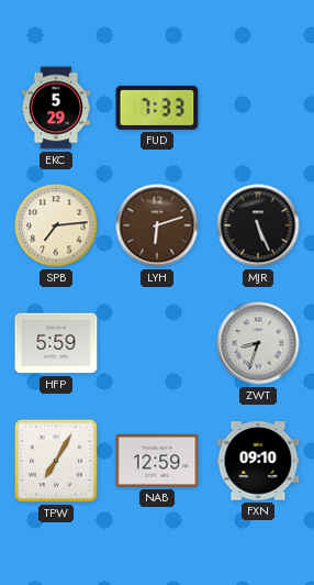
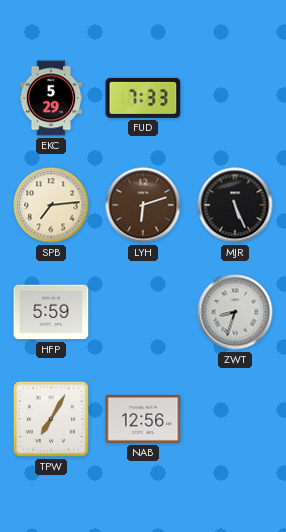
NAB: 12:59 -> 12:56
FXN: 09:10 -> none
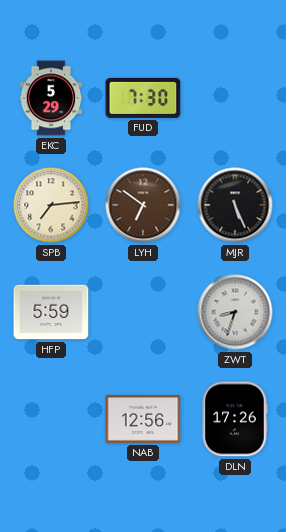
FUD: 7:33 -> 7:30
LYH: 6:12 -> 6:51
TPW: 7:05 -> none
DLN: none -> 17:26
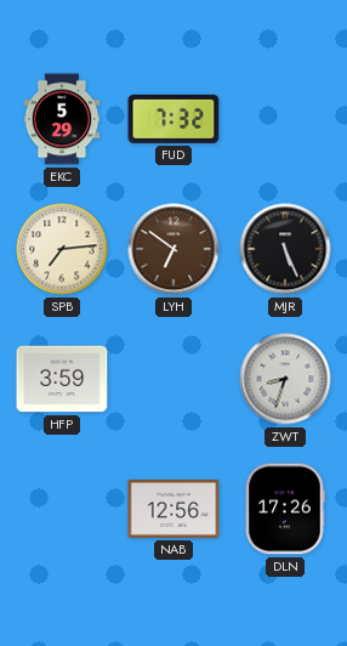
FUD: 7:30 -> 7:32
HFP: 5:59 -> 3:59
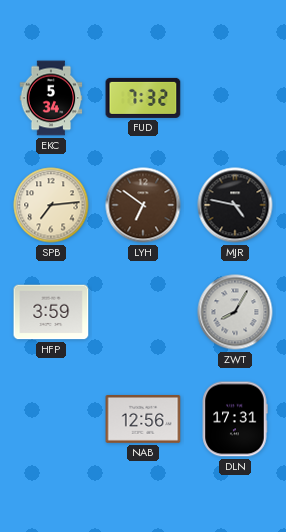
EKC: 5:29 -> 5:34
MJR: 5:26 -> 4:47
ZWT: 8:33 -> 8:05
DLN: 17:26 -> 17:31
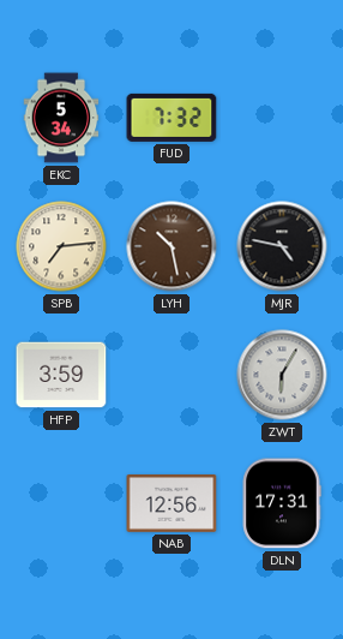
LYH: 6:51 -> 10:28
ZWT: 8:05 -> 6:05
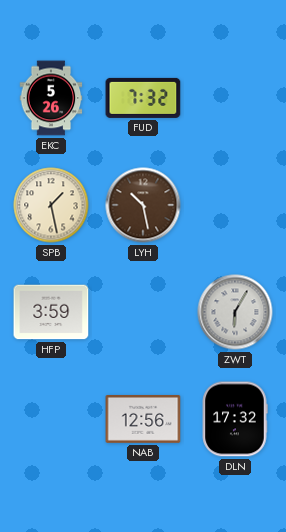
EKC: 5:34 -> 5:26
SPB: 7:14 -> 1:28
MJR: 4:47 -> none
DLN: 17:31 -> 17:32
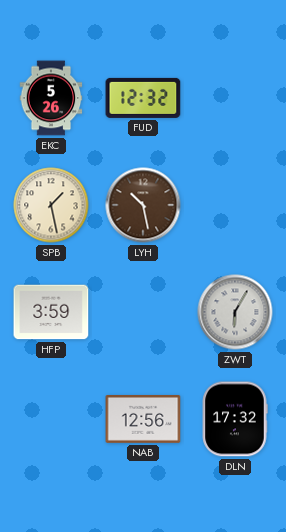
FUD: 7:32 -> 12:32
